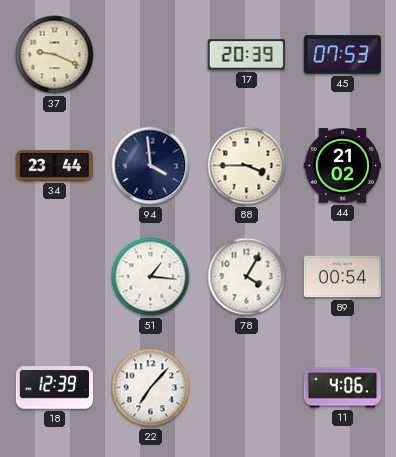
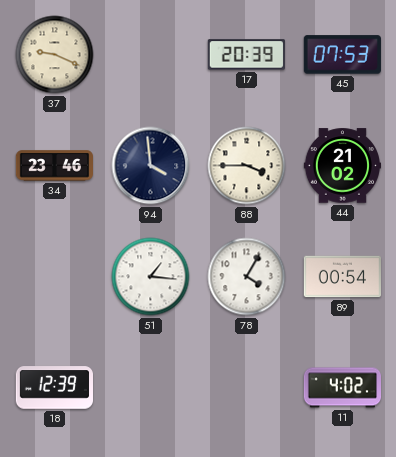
34: 23:44 -> 23:46
22: 7:07 -> none
11: 4:06 -> 4:02
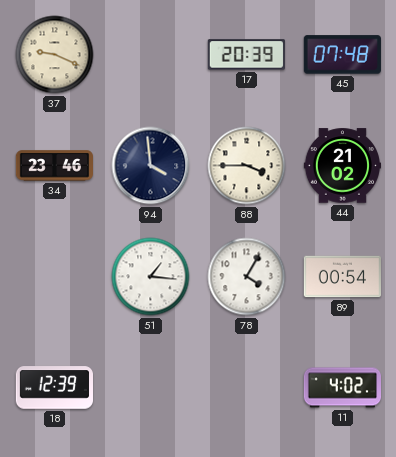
45: 07:53 -> 07:48
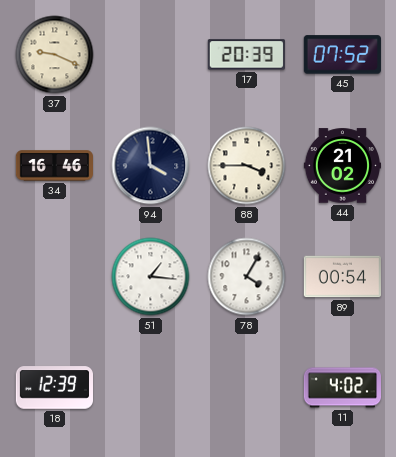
45: 07:48 -> 07:52
34: 23:46 -> 16:46
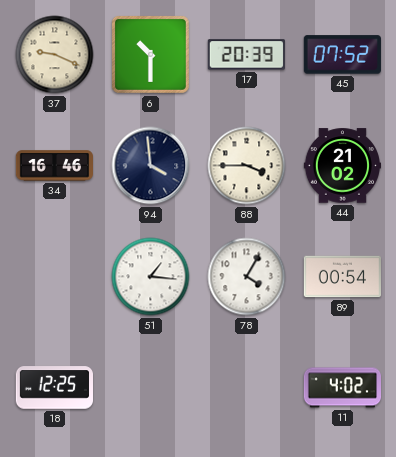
6: none -> 10:30
18: 12:39 -> 12:25
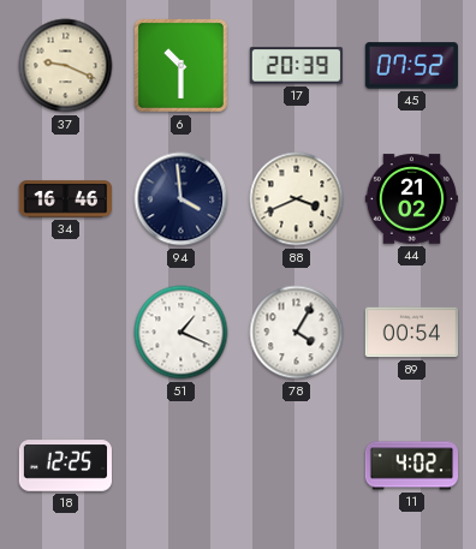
88: 3:45 -> 3:41
51: 1:16 -> 1:19
